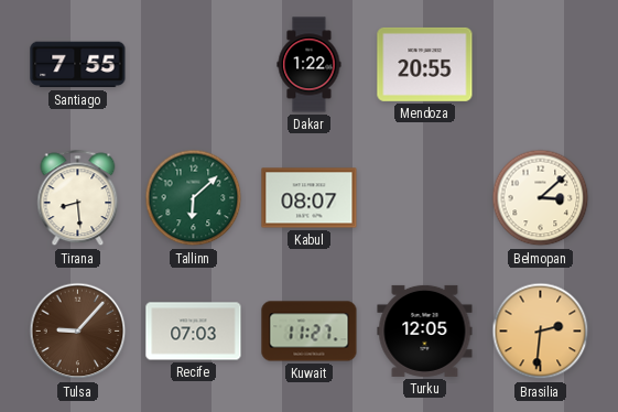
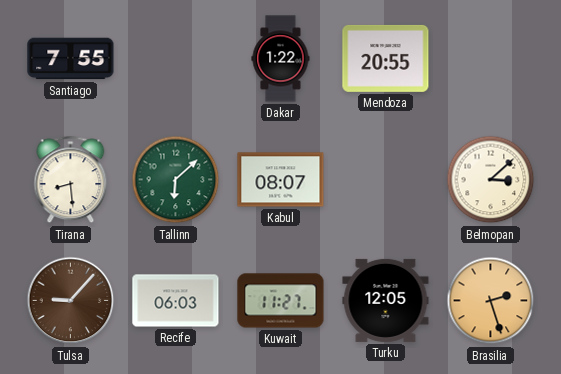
Recife: 07:03 -> 06:03
Brasilia: 2:31 -> 2:27
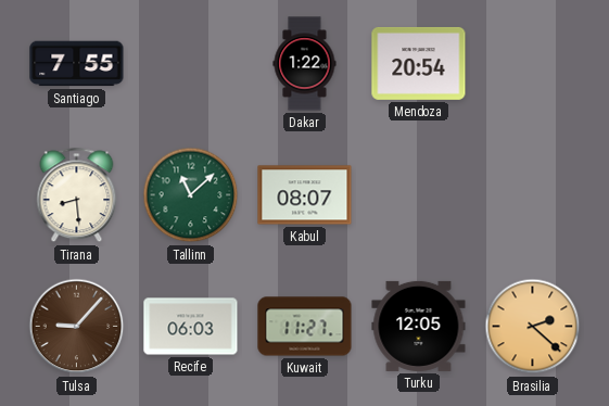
Mendoza: 20:55 -> 20:54
Tallinn: 6:08 -> 11:08
Belmopan: 3:08 -> none
Brasilia: 2:27 -> 2:22
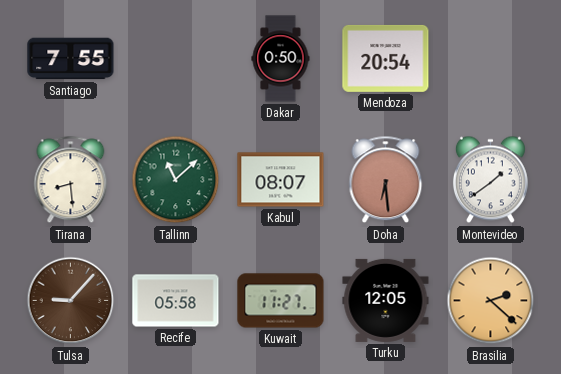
Dakar: 1:22 -> 0:50
Doha: none -> 6:29
Montevideo: none -> 1:39
Recife: 06:03 -> 05:58
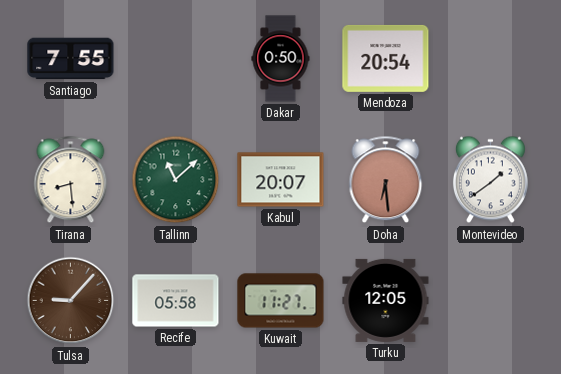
Kabul: 08:07 -> 20:07
Brasilia: 2:22 -> none
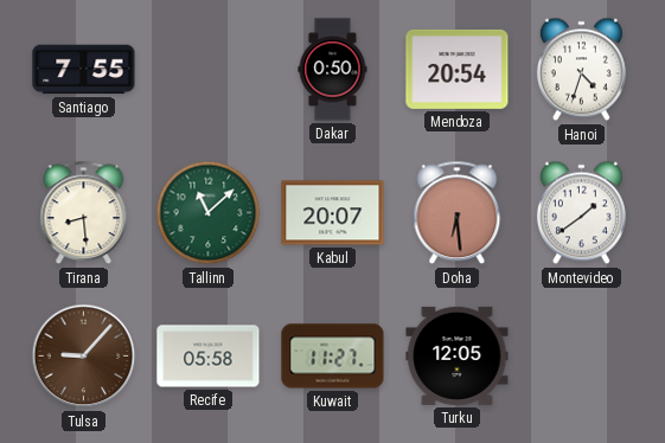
Hanoi: none -> 4:33
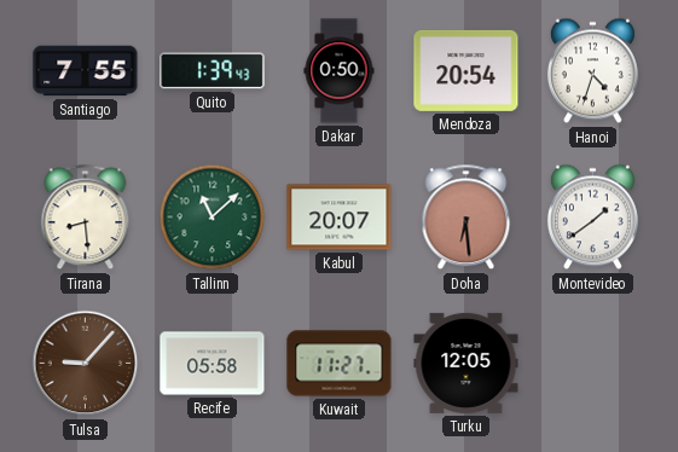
Quito: none -> 1:39
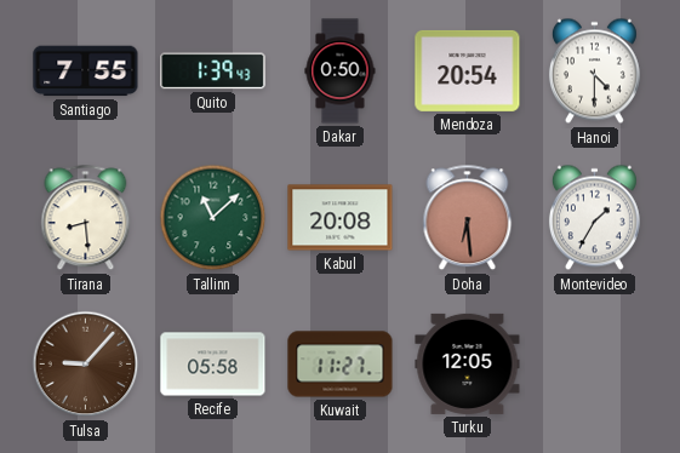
Hanoi: 4:33 -> 4:30
Kabul: 20:07 -> 20:08
Montevideo: 1:39 -> 1:35
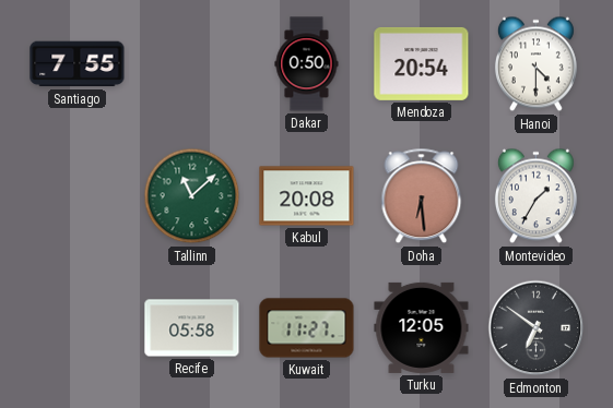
Quito: 1:39 -> none
Tirana: 8:29 -> none
Tulsa: 9:07 -> none
Edmonton: none -> 6:51
